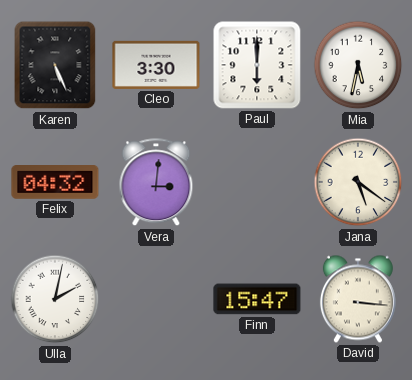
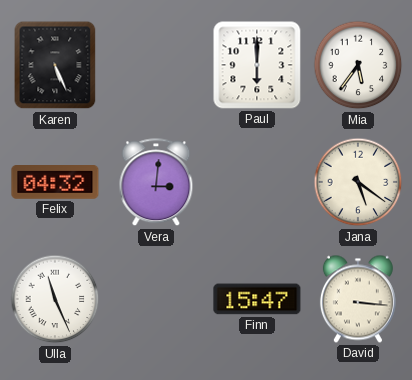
Cleo: 3:30 -> none
Mia: 5:32 -> 5:36
Ulla: 2:02 -> 11:26
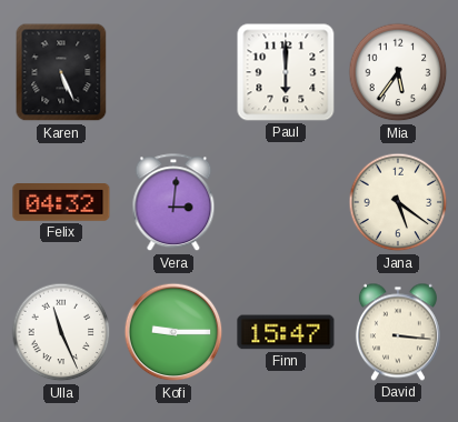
Kofi: none -> 9:15
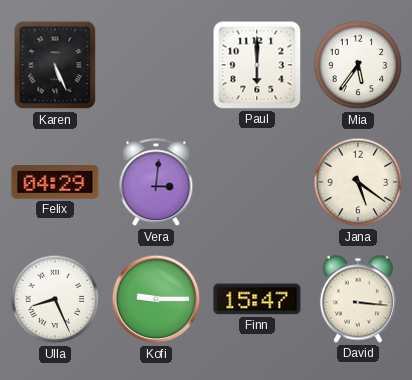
Felix: 04:32 -> 04:29
Ulla: 11:26 -> 8:26
